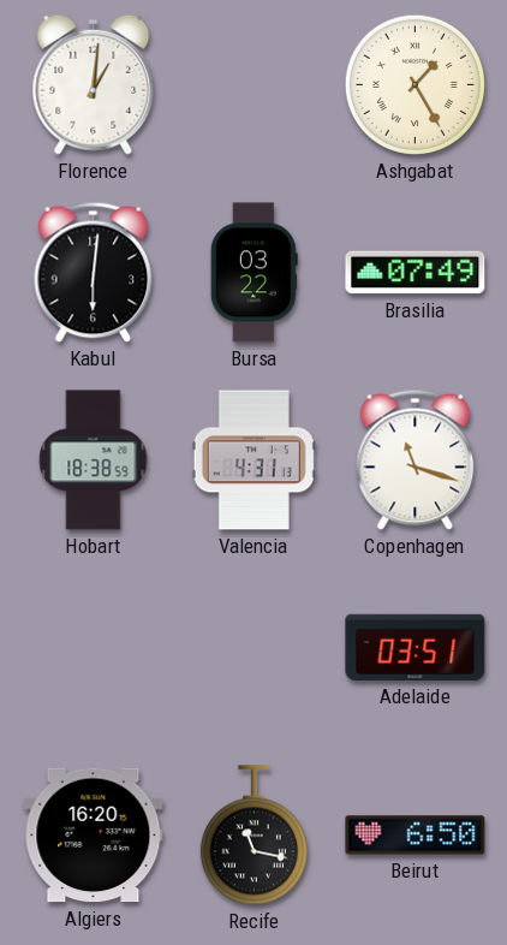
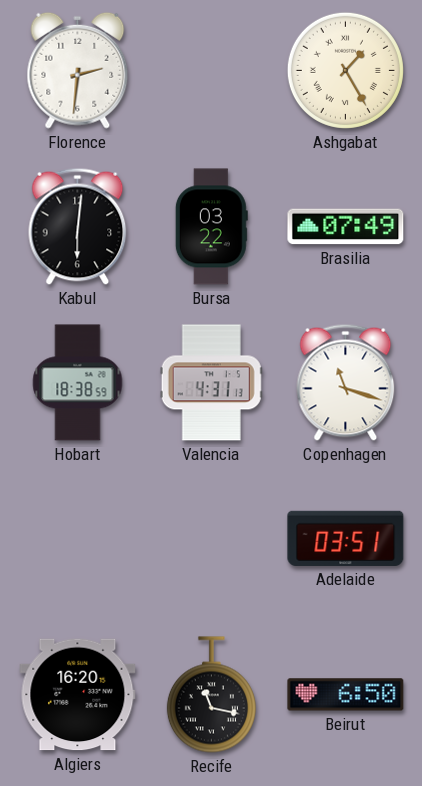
Florence: 1:01 -> 2:31
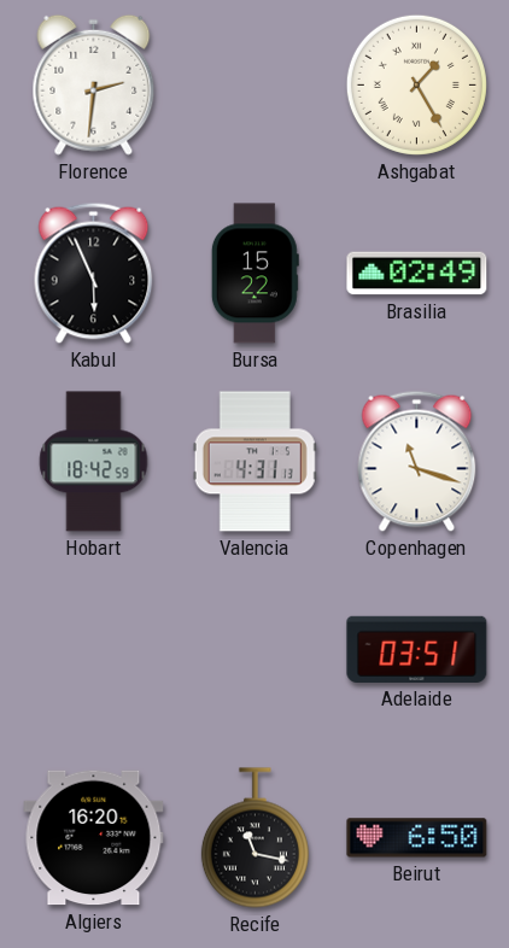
Kabul: 6:01 -> 5:56
Bursa: 03:22 -> 15:22
Brasilia: 07:49 -> 02:49
Hobart: 18:38 -> 18:42
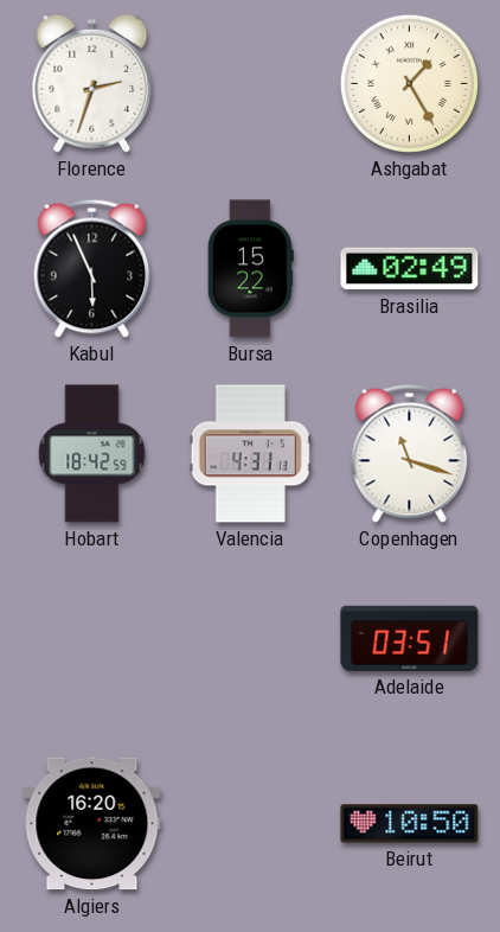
Florence: 2:31 -> 2:33
Recife: 11:17 -> none
Beirut: 6:50 -> 10:50
